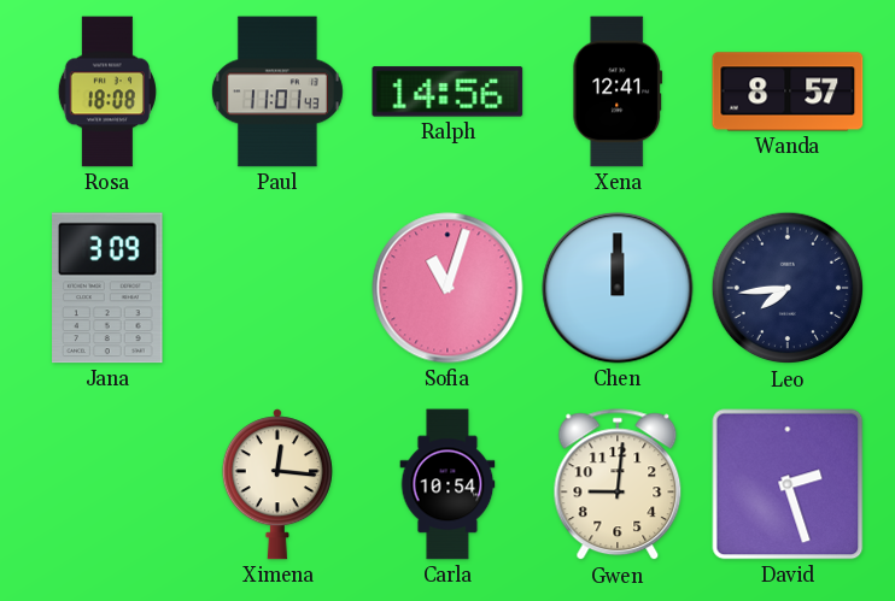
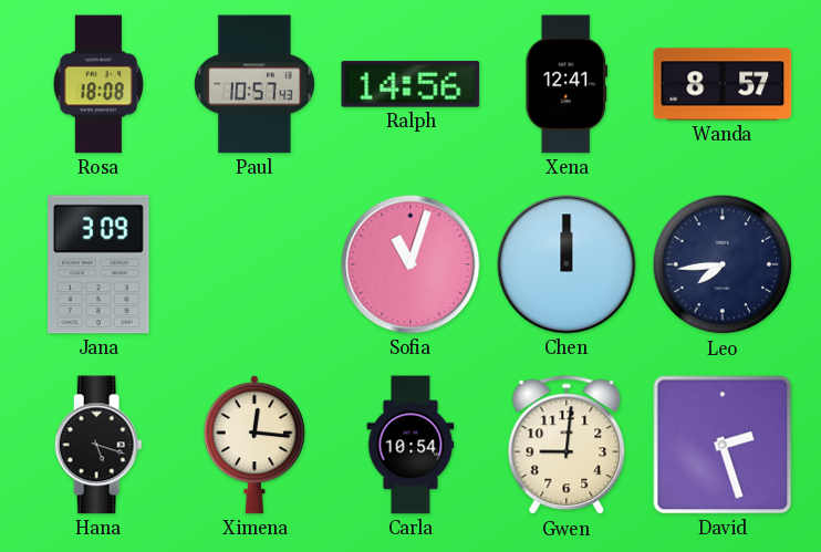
Paul: 11:01 -> 10:57
Hana: none -> 5:18
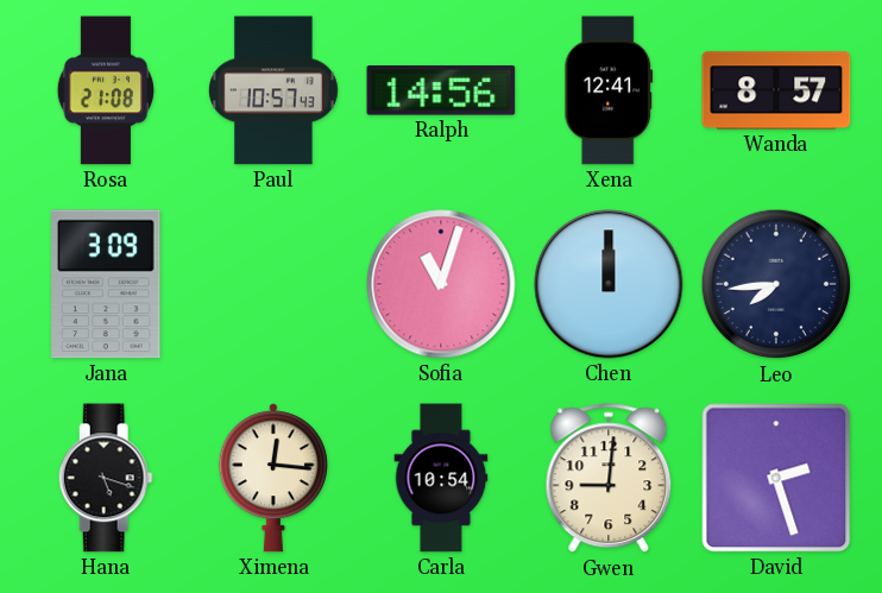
Rosa: 18:08 -> 21:08
